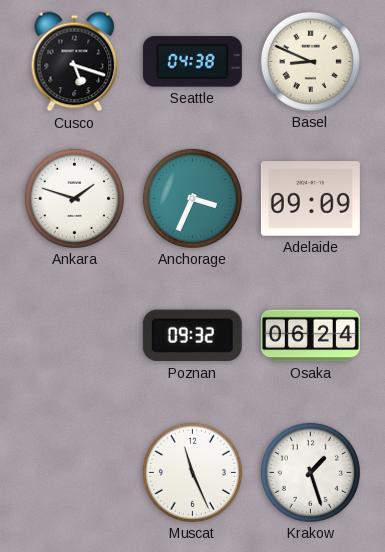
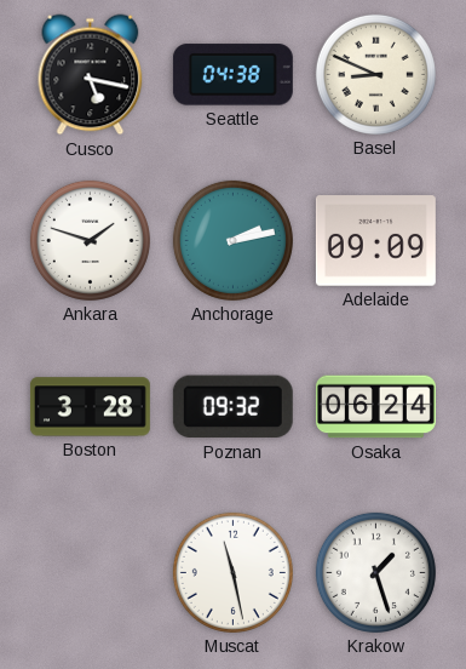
Cusco: 5:18 -> 5:17
Anchorage: 3:34 -> 2:13
Boston: none -> 3:28
Muscat: 11:26 -> 11:28
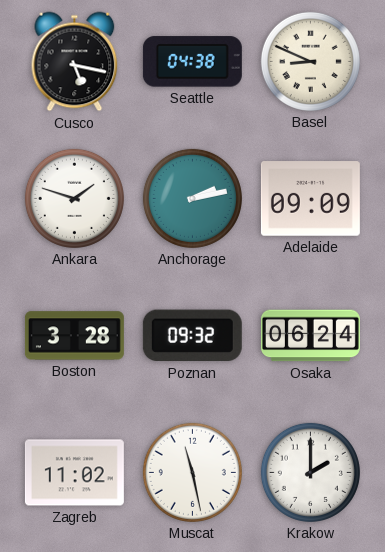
Zagreb: none -> 11:02
Krakow: 1:27 -> 2:00
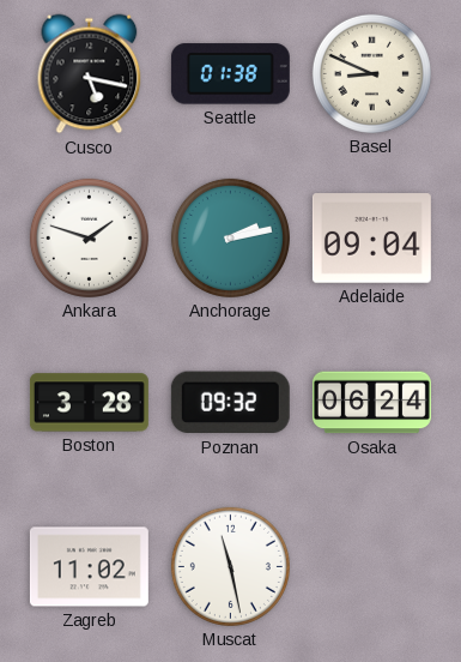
Seattle: 04:38 -> 01:38
Adelaide: 09:09 -> 09:04
Krakow: 2:00 -> none
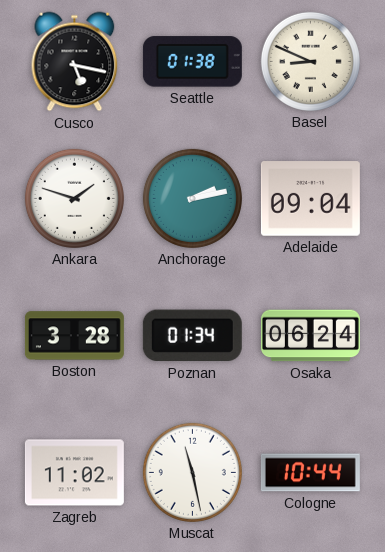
Poznan: 09:32 -> 01:34
Cologne: none -> 10:44
